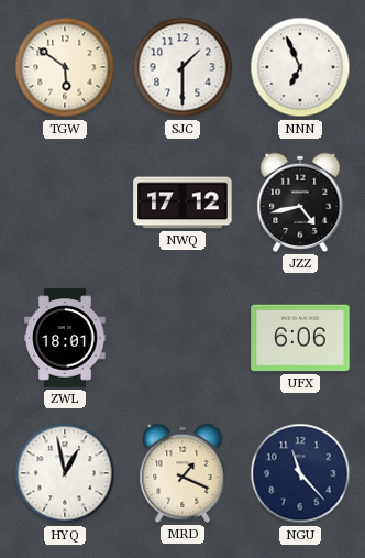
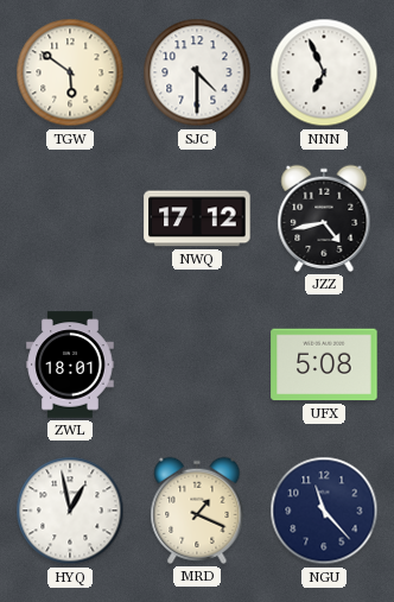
SJC: 1:30 -> 4:30
UFX: 6:06 -> 5:08
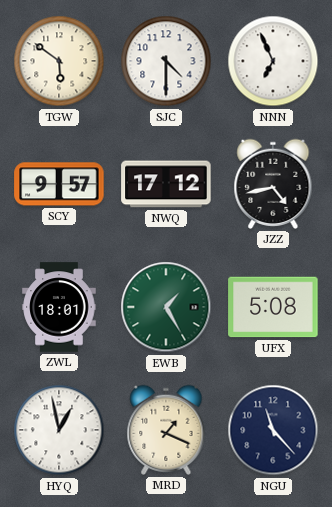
SCY: none -> 9:57
EWB: none -> 1:25
